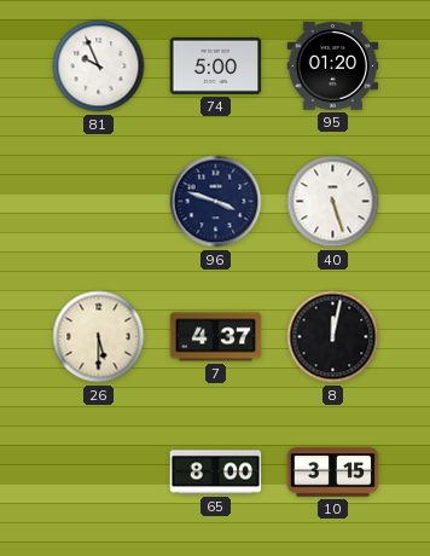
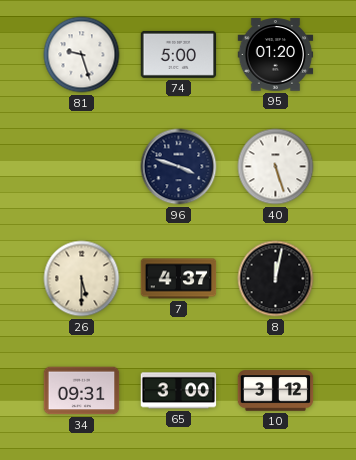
81: 9:56 -> 9:27
34: none -> 09:31
65: 8:00 -> 3:00
10: 3:15 -> 3:12
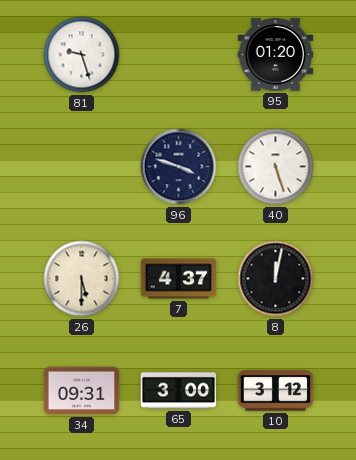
74: 5:00 -> none
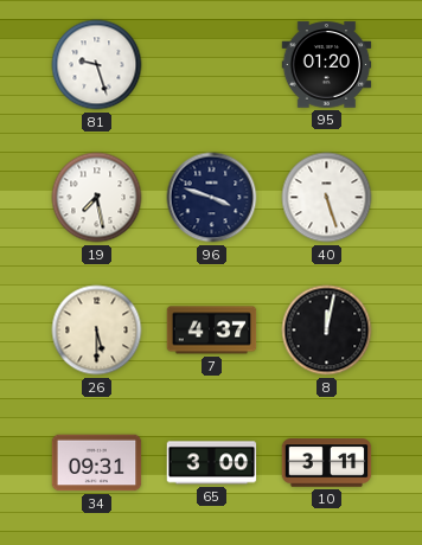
19: none -> 7:28
10: 3:12 -> 3:11
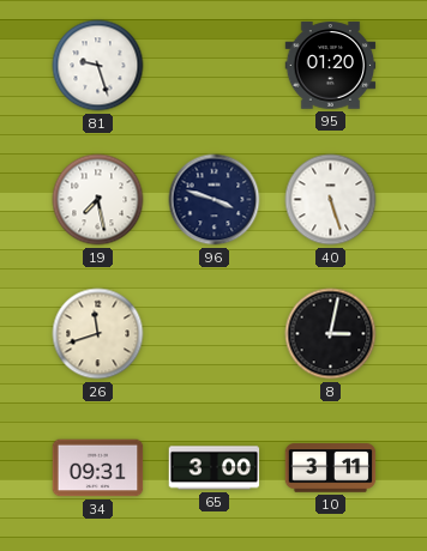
26: 5:30 -> 11:42
7: 4:37 -> none
8: 12:02 -> 3:02
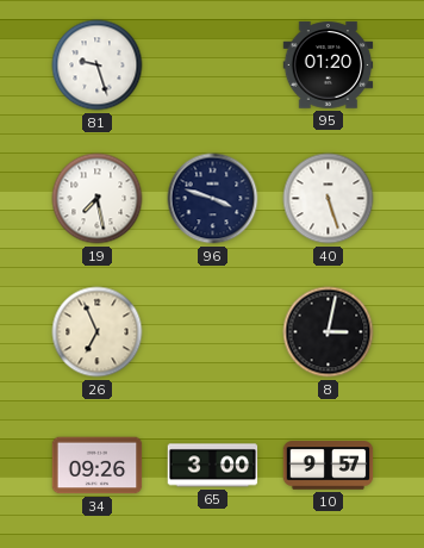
26: 11:42 -> 6:56
34: 09:31 -> 09:26
10: 3:11 -> 9:57
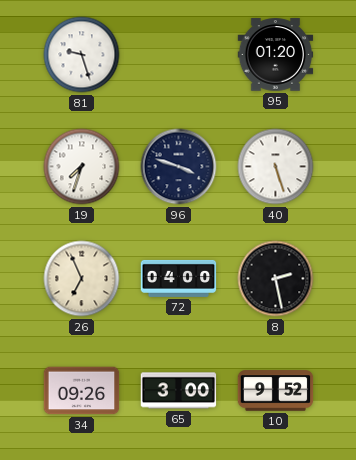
19: 7:28 -> 7:33
72: none -> 04:00
8: 3:02 -> 2:28
10: 9:57 -> 9:52
